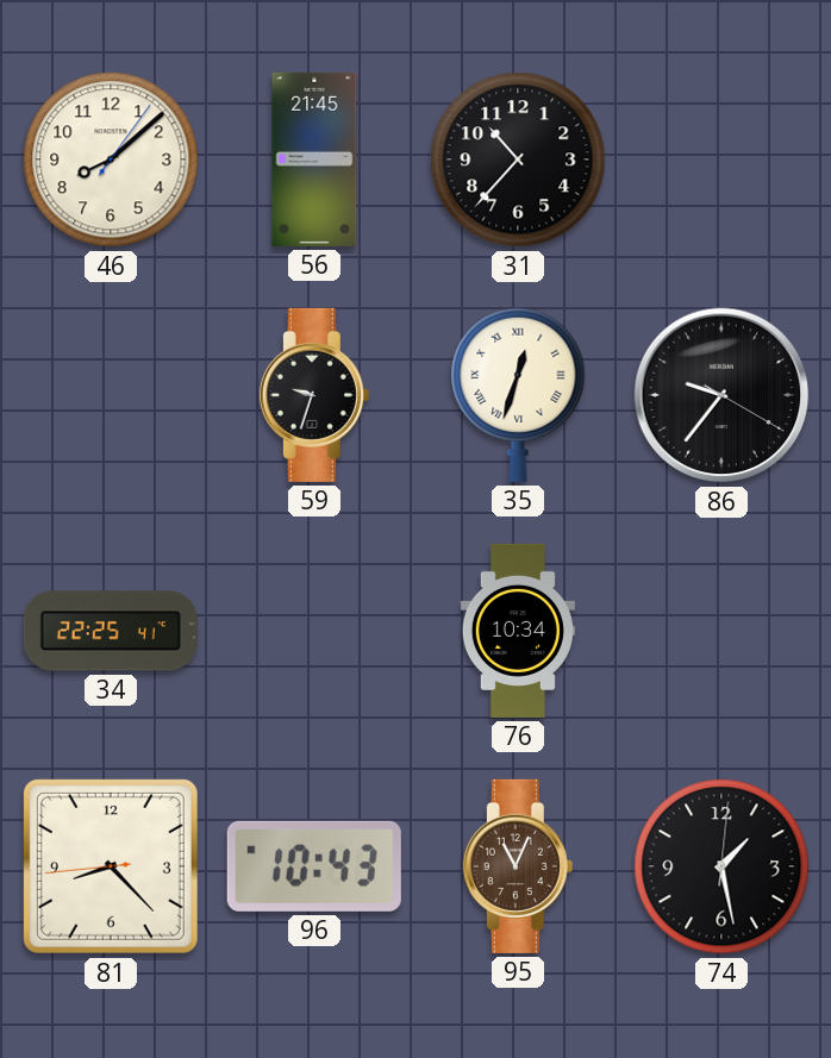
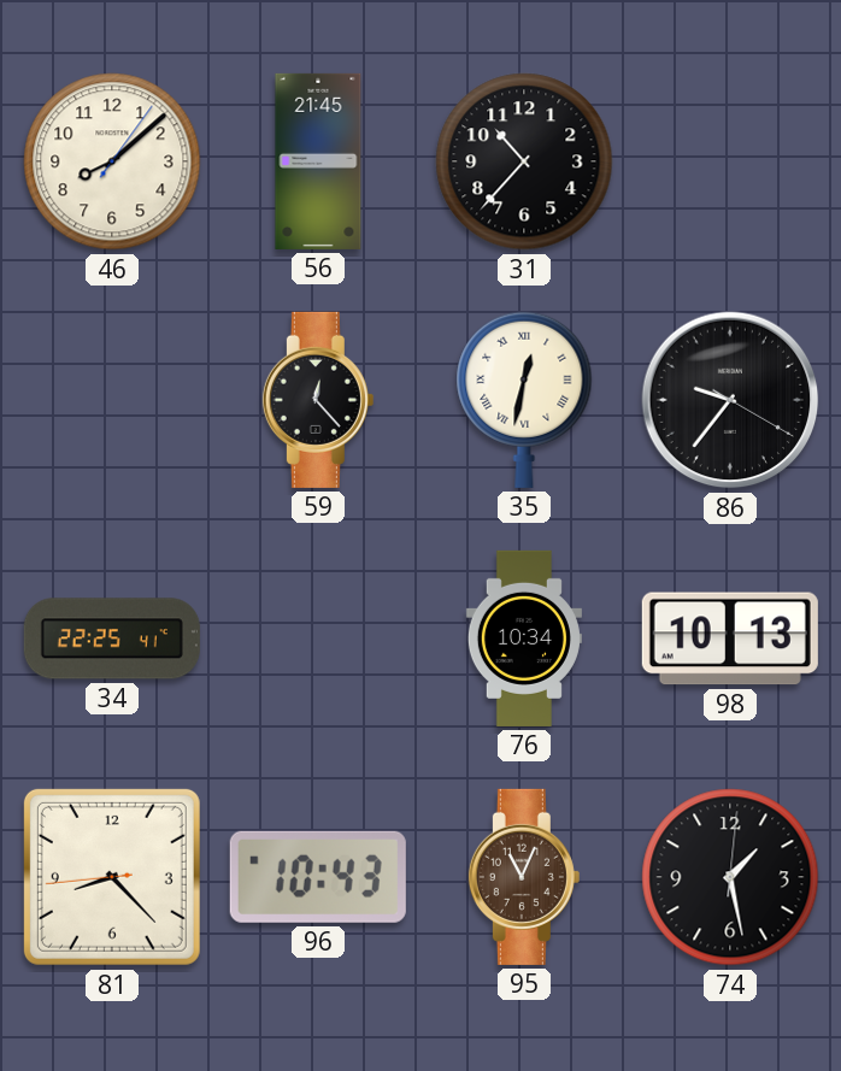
59: 9:33 -> 12:23
35: 12:33 -> 12:32
98: none -> 10:13
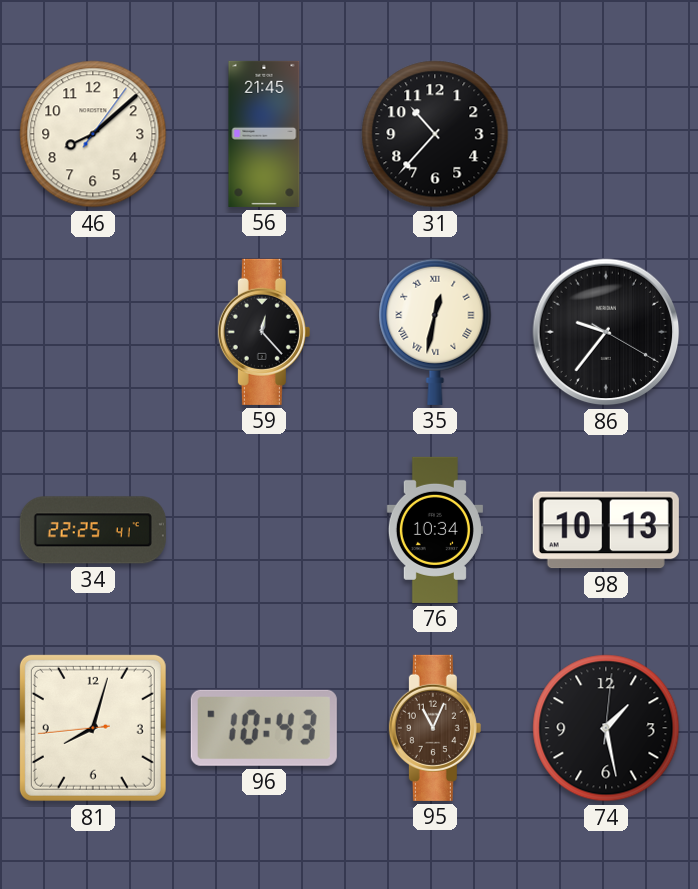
81: 8:22 -> 8:02
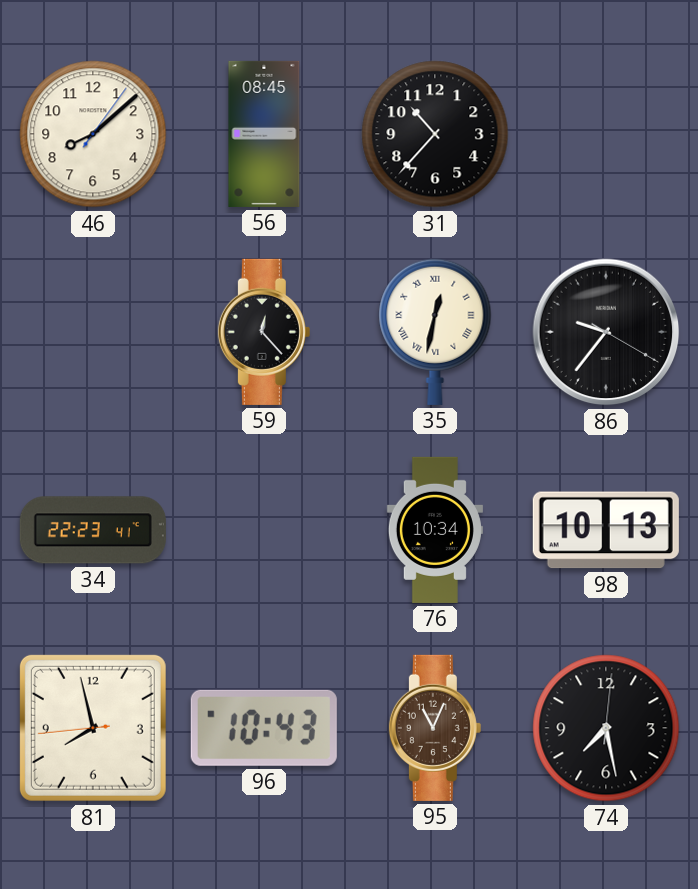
56: 21:45 -> 08:45
34: 22:25 -> 22:23
81: 8:02 -> 7:57
74: 1:28 -> 7:28
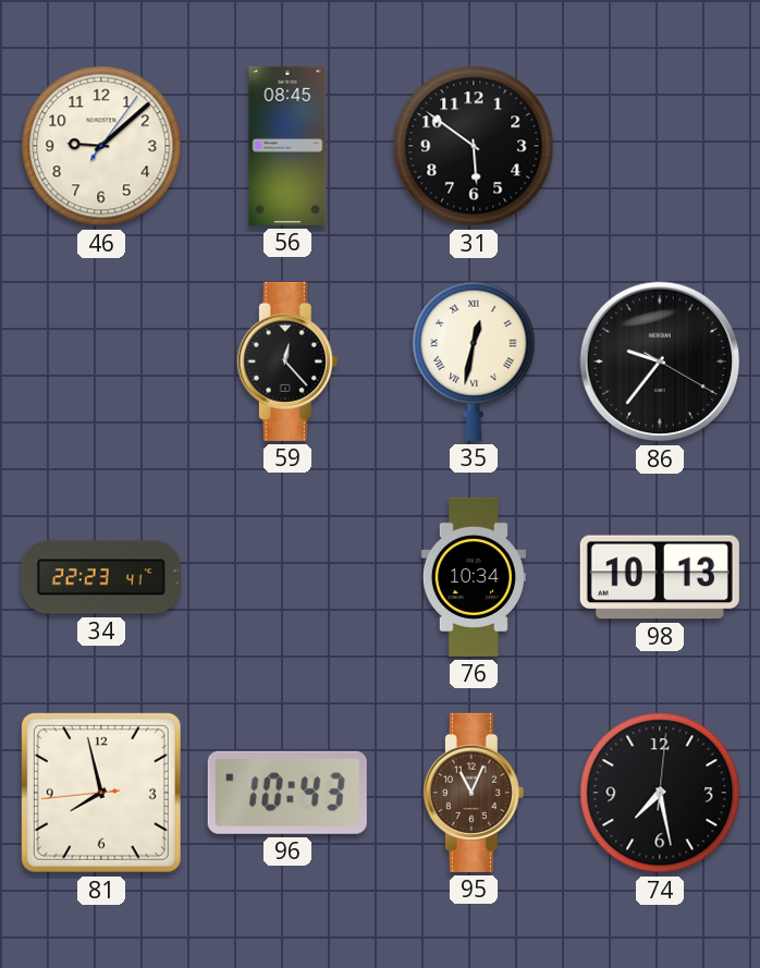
46: 8:08 -> 9:08
31: 10:37 -> 5:51
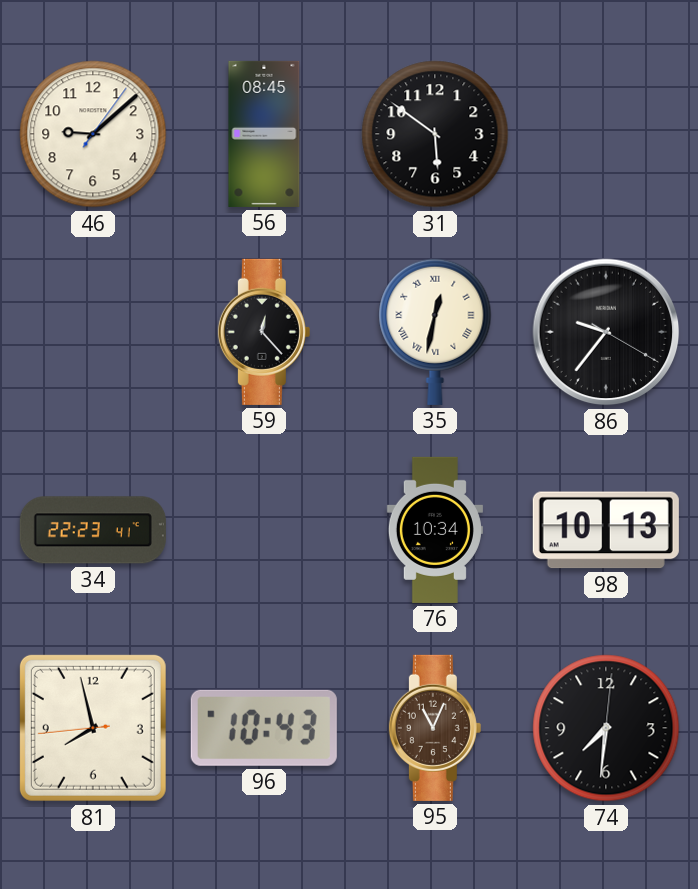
74: 7:28 -> 7:31
